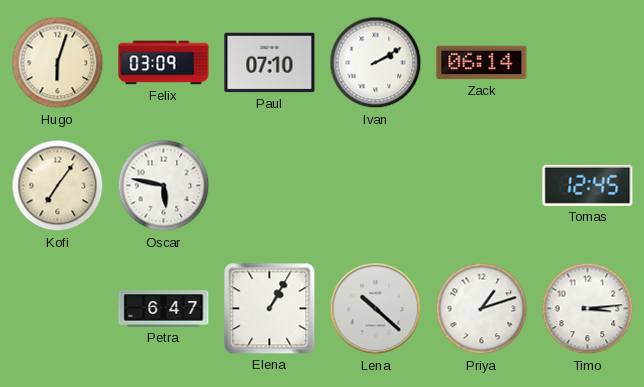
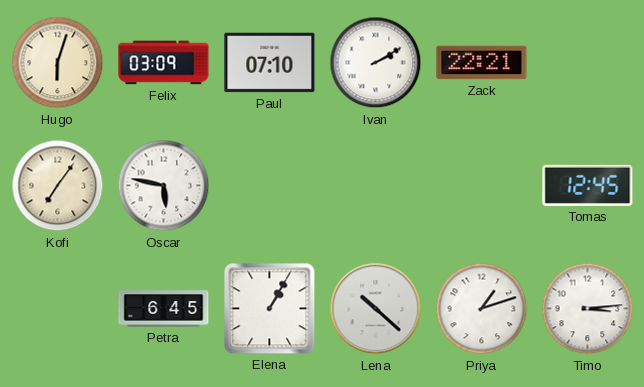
Zack: 06:14 -> 22:21
Petra: 6:47 -> 6:45
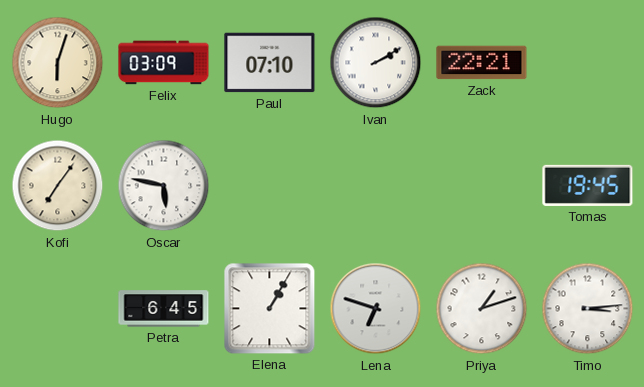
Tomas: 12:45 -> 19:45
Lena: 10:22 -> 6:48
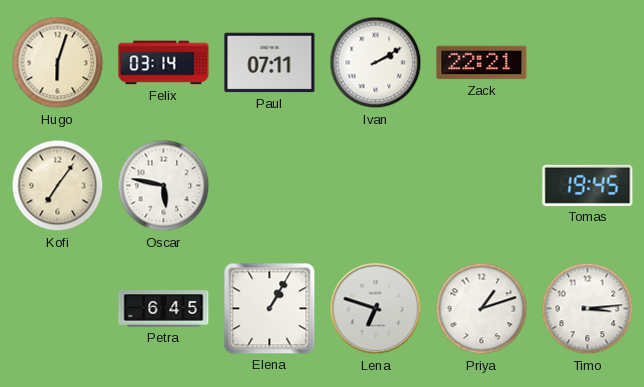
Felix: 03:09 -> 03:14
Paul: 07:10 -> 07:11
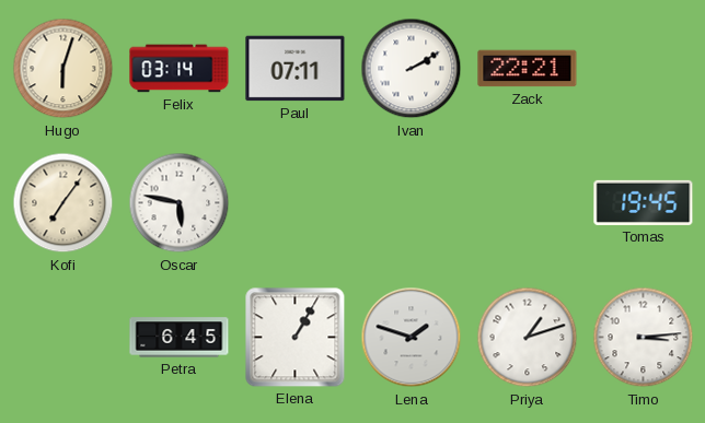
Lena: 6:48 -> 1:48
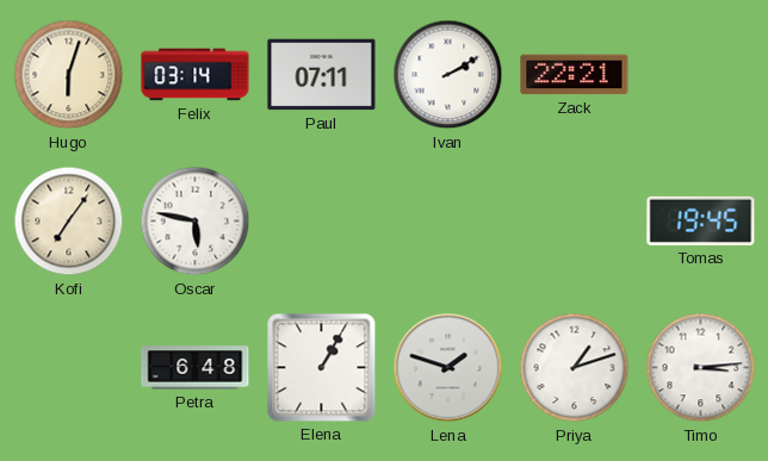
Petra: 6:45 -> 6:48
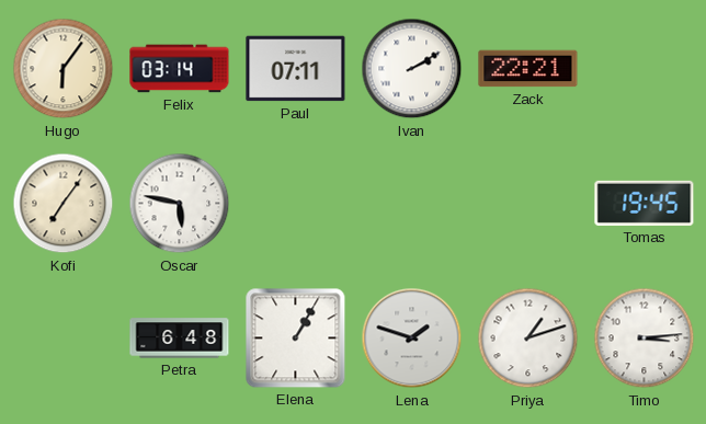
Hugo: 6:03 -> 6:06
